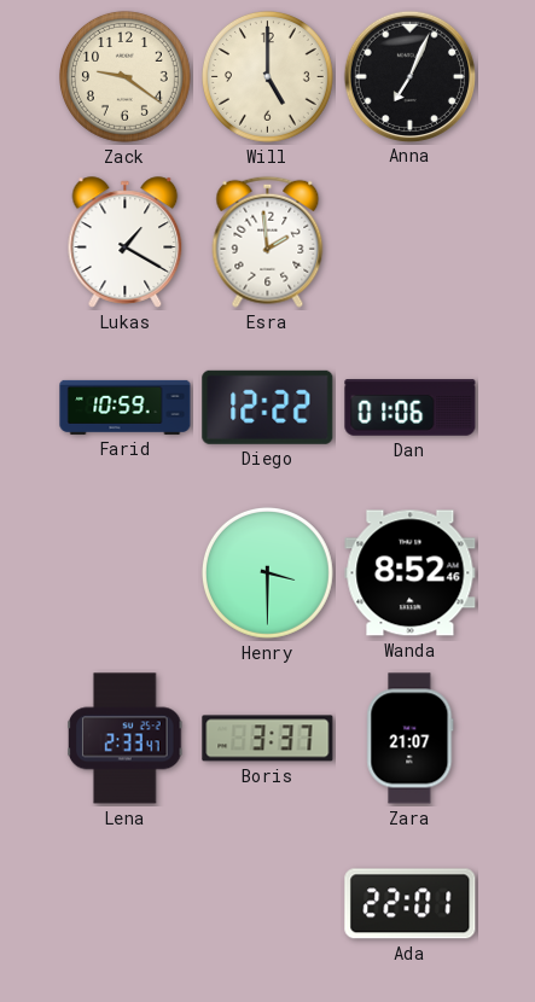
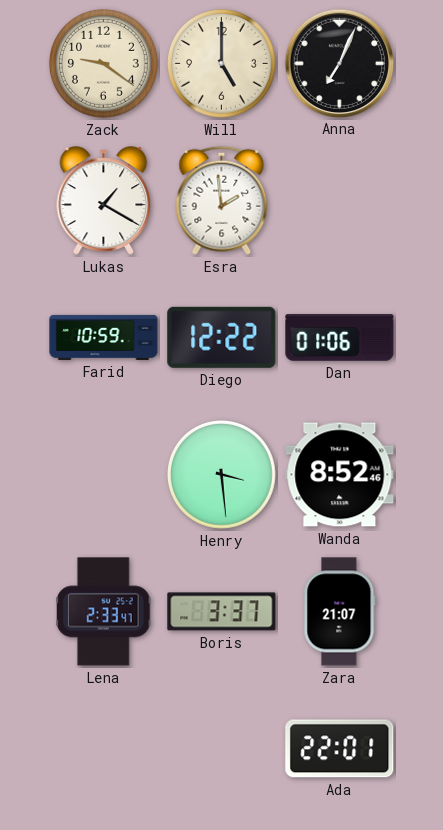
Henry: 3:30 -> 3:29
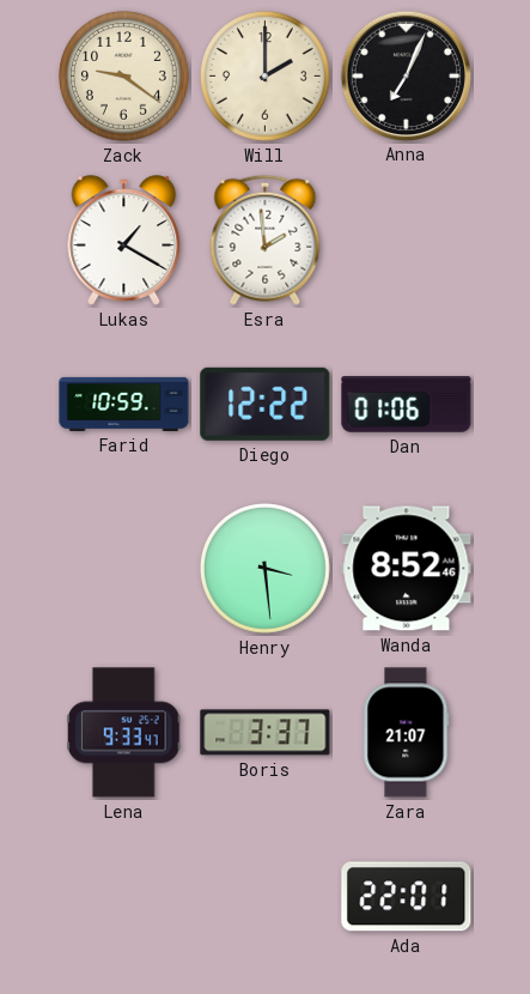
Will: 5:00 -> 2:00
Lena: 2:33 -> 9:33
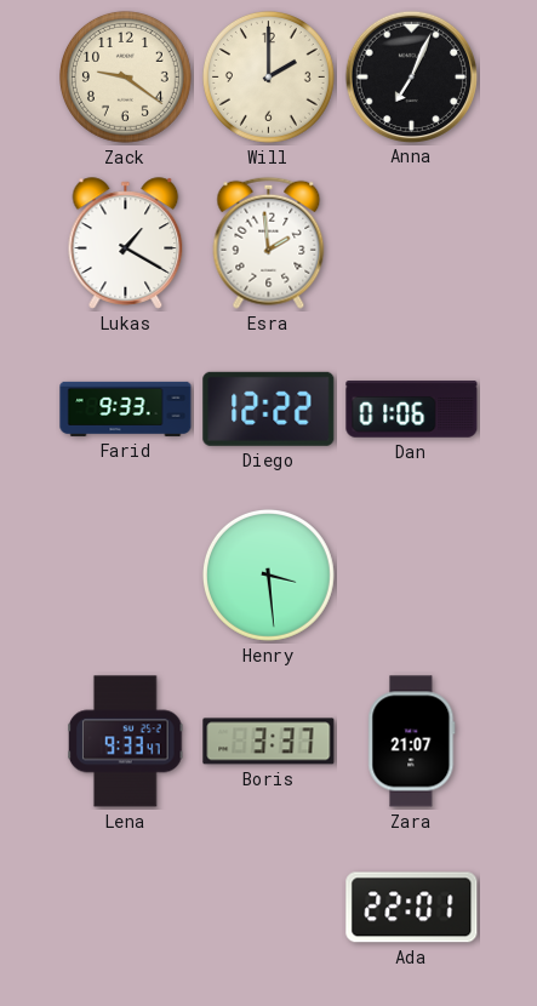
Farid: 10:59 -> 9:33
Wanda: 8:52 -> none
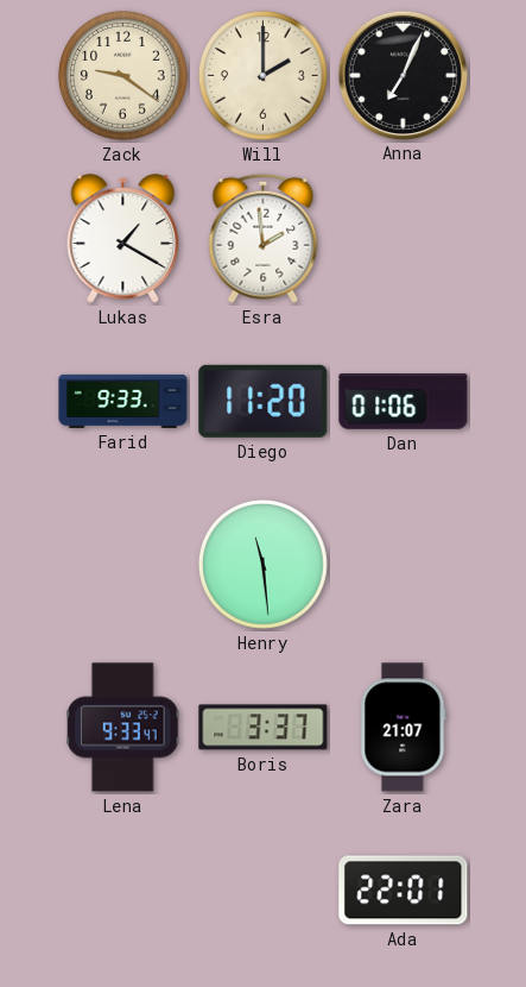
Diego: 12:22 -> 11:20
Henry: 3:29 -> 11:29
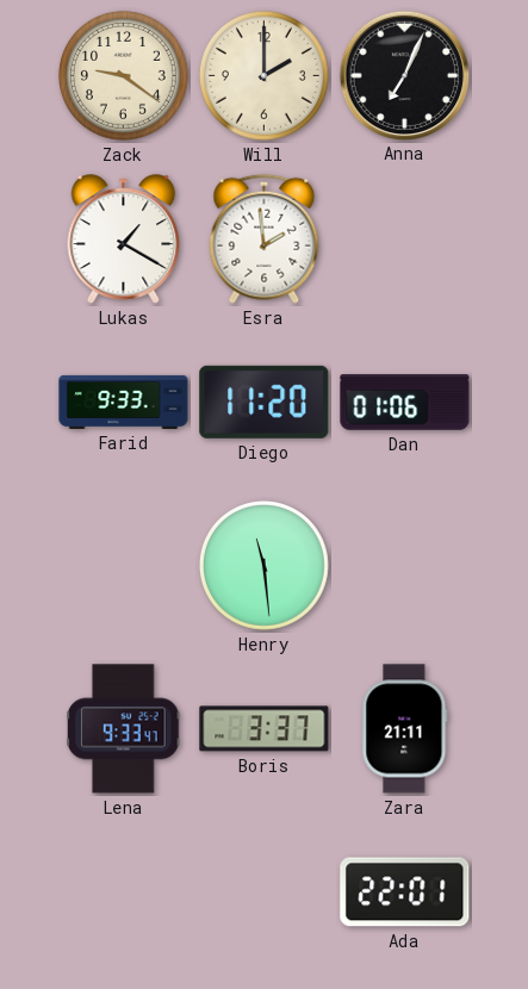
Zara: 21:07 -> 21:11
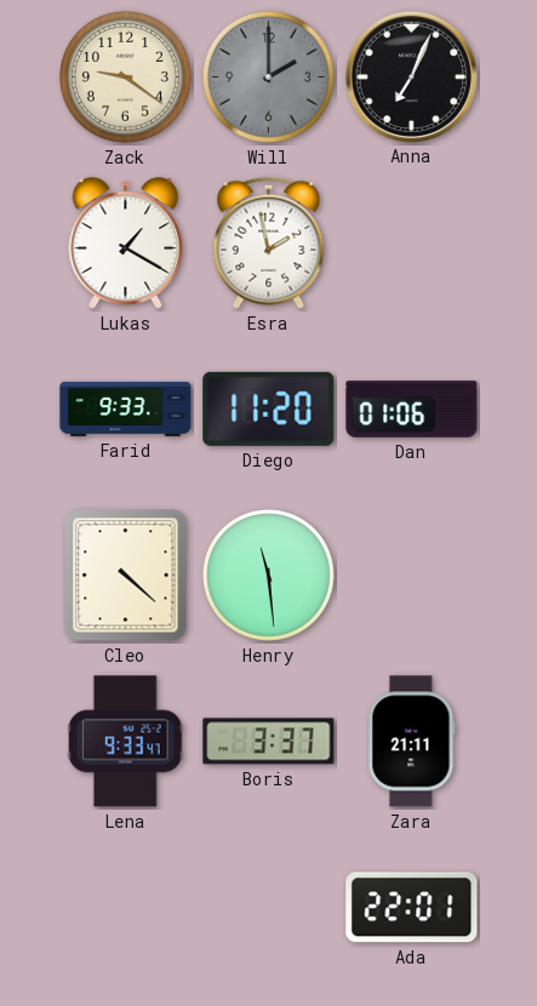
Will dial: cream -> grey
Esra: 1:59 -> 1:58
Cleo: none -> 4:22
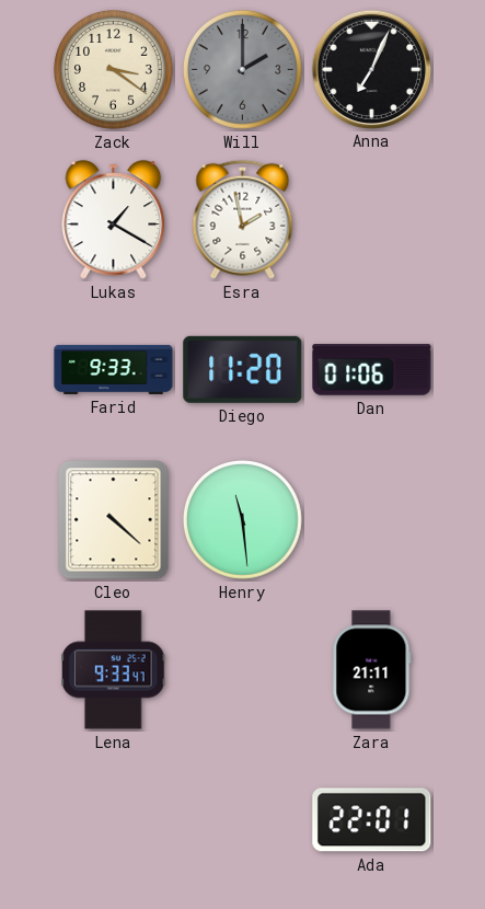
Zack: 9:21 -> 3:21
Boris: 3:37 -> none
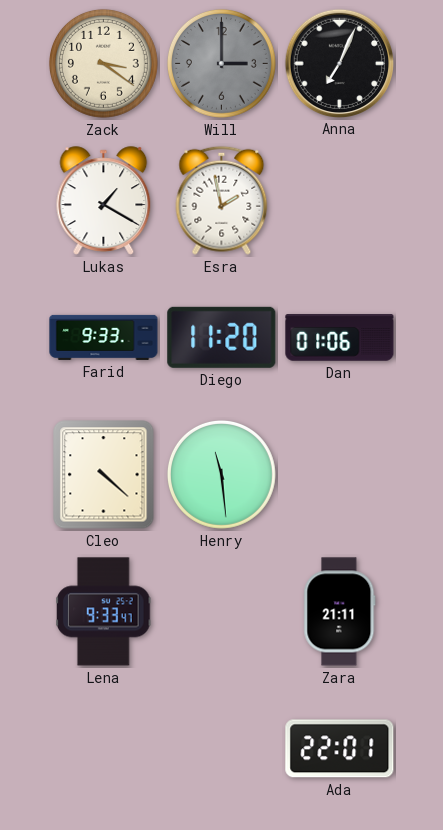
Will: 2:00 -> 3:00
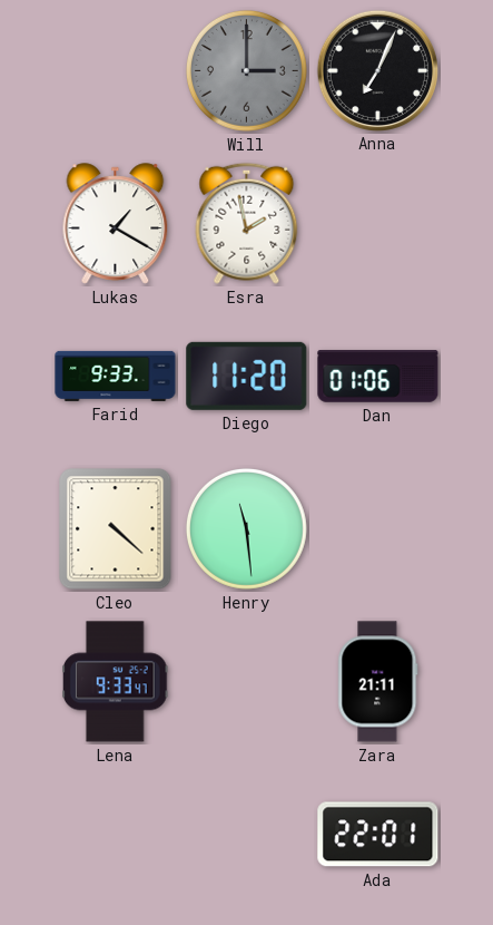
Zack: 3:21 -> none
